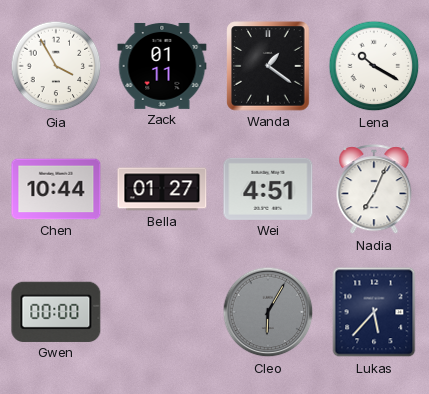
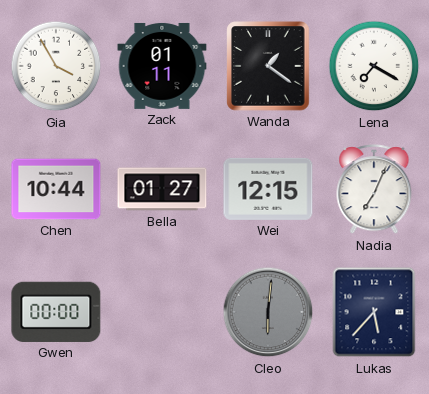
Lena: 10:20 -> 7:20
Wei: 4:51 -> 12:15
Cleo: 6:05 -> 6:01
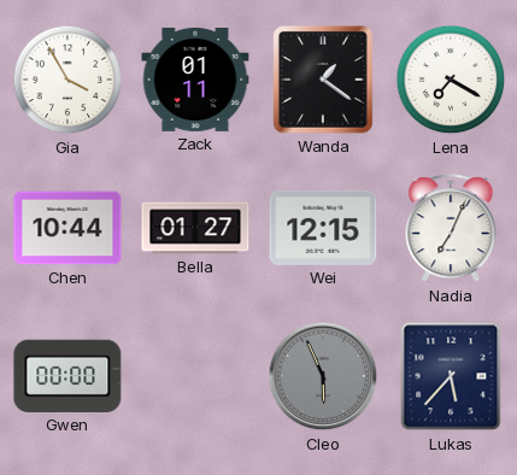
Cleo: 6:01 -> 5:56
